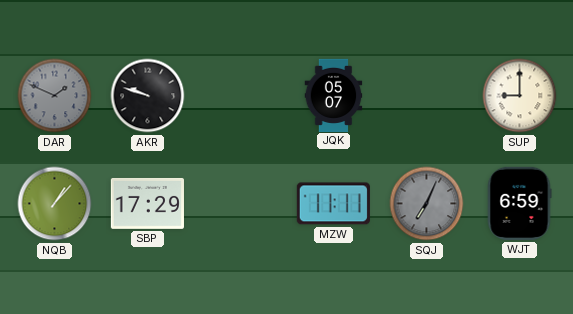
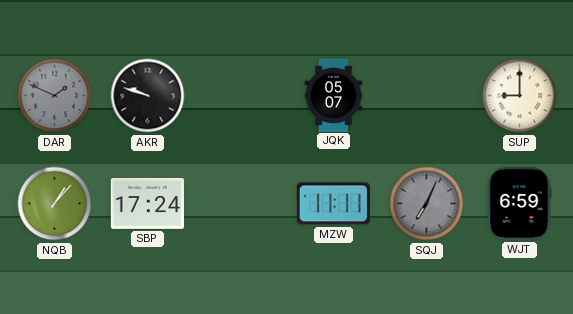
SBP: 17:29 -> 17:24
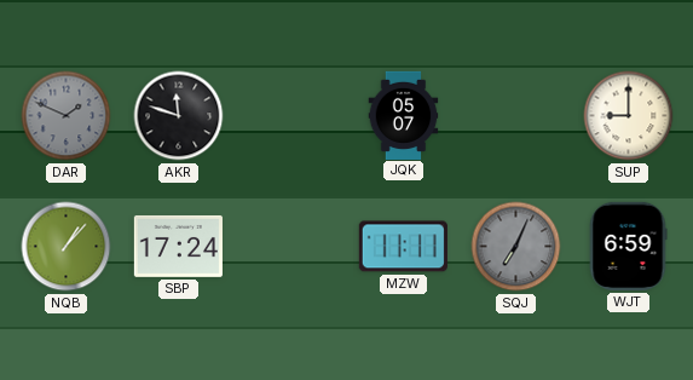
AKR: 9:48 -> 11:48
